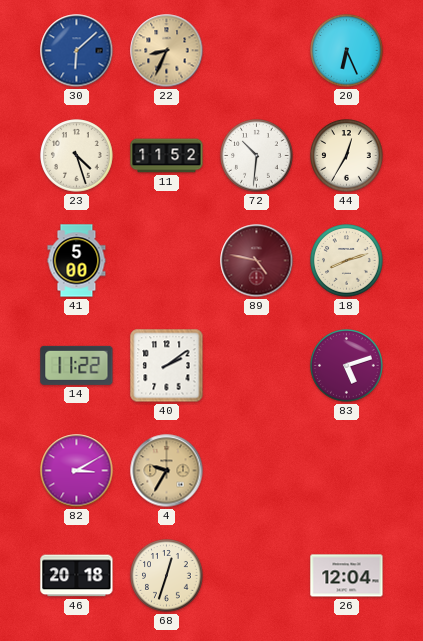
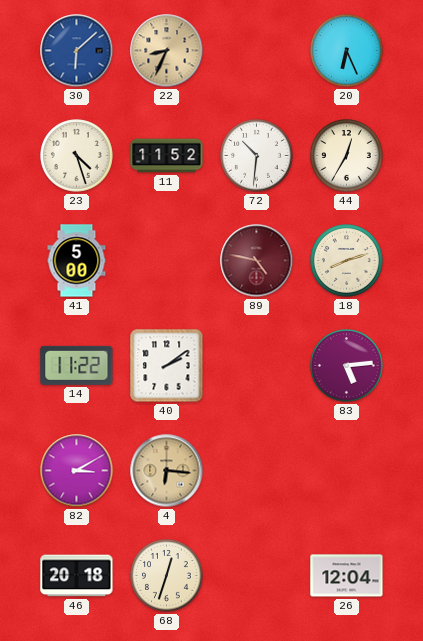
83: 5:12 -> 5:14
4: 9:35 -> 6:16
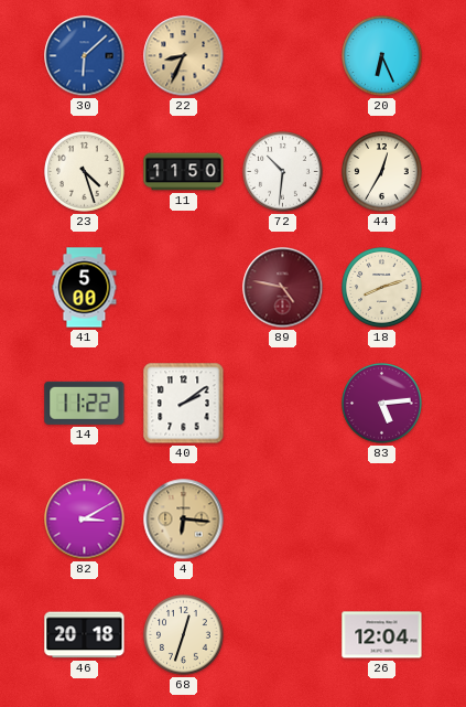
11: 11:52 -> 11:50
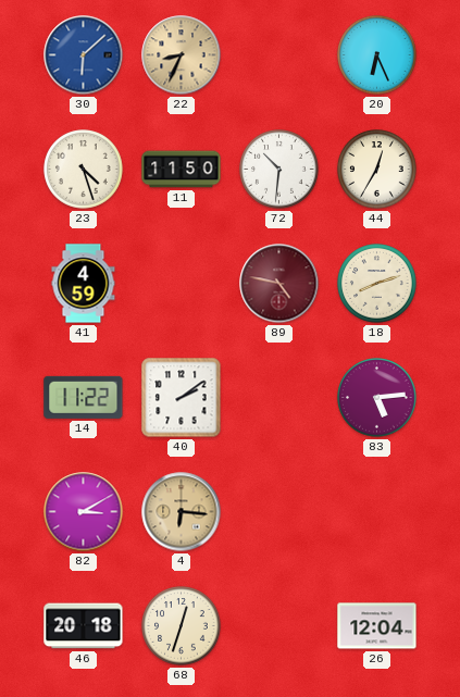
41: 5:00 -> 4:59
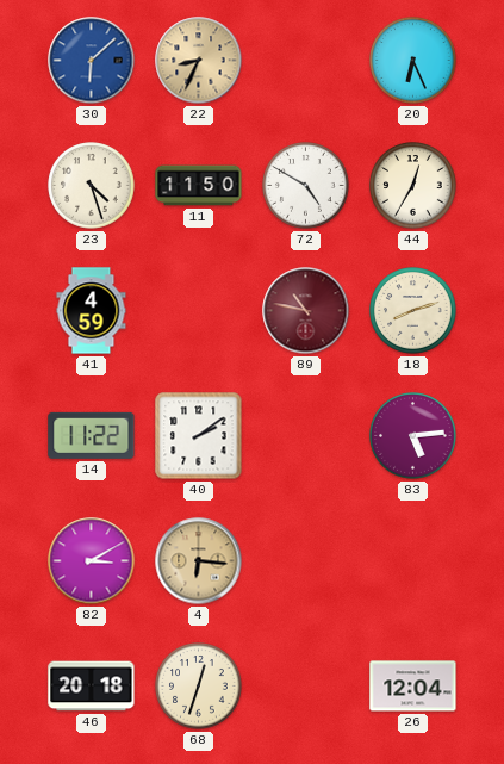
72: 10:31 -> 4:50
89: 4:47 -> 10:47
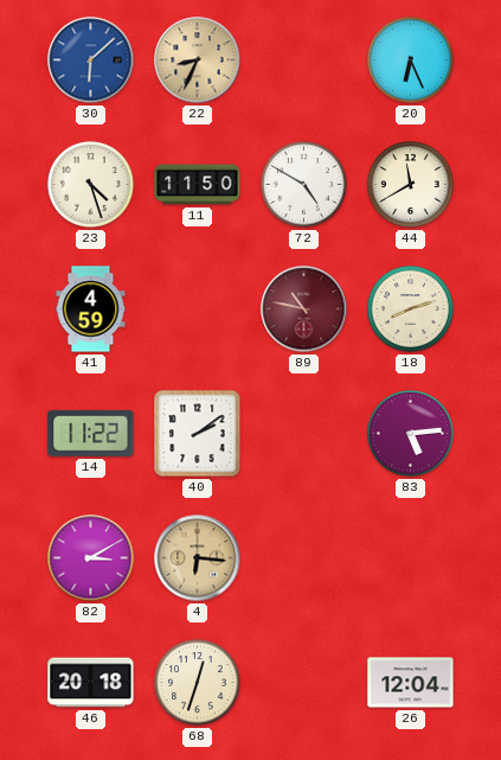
44: 12:35 -> 11:40
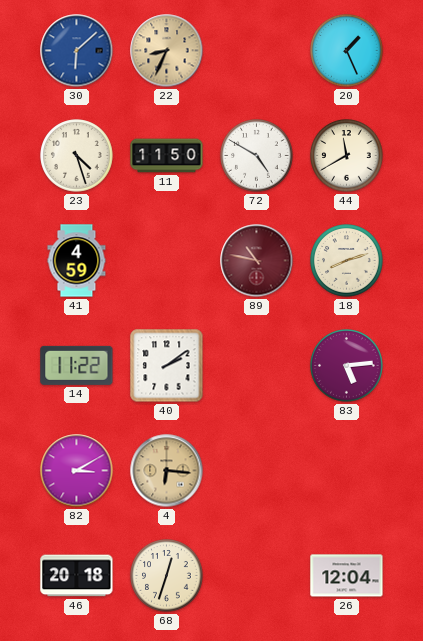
20: 6:26 -> 1:26
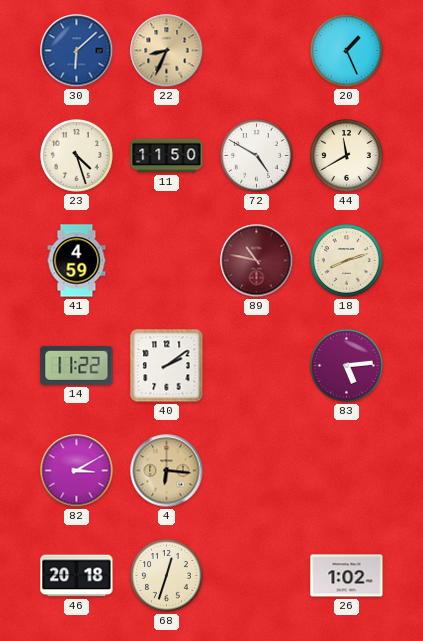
26: 12:04 -> 1:02
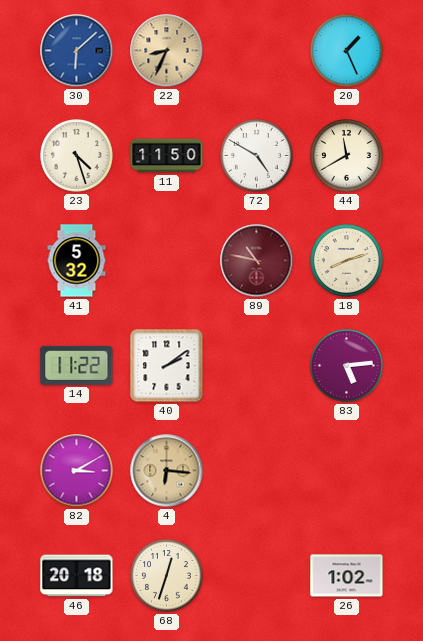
41: 4:59 -> 5:32
